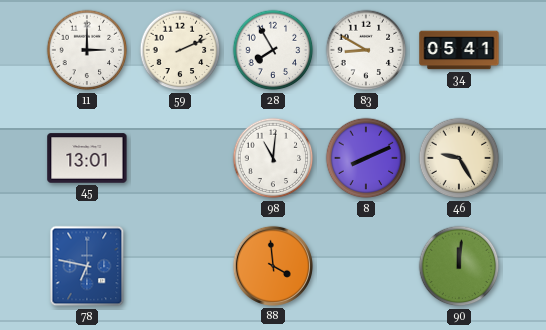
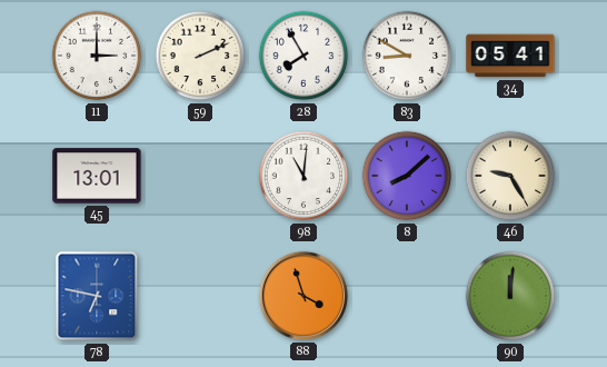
8: 8:11 -> 8:08
88: 3:59 -> 3:57
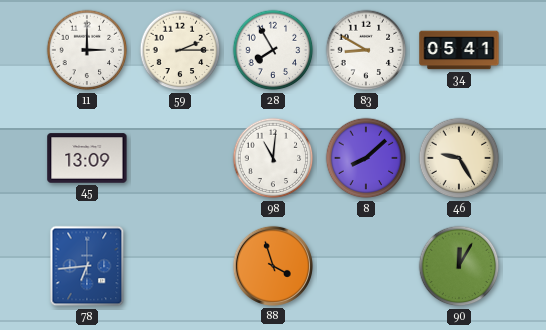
59: 2:11 -> 2:15
45: 13:01 -> 13:09
78: 6:47 -> 6:44
90: 12:01 -> 12:05
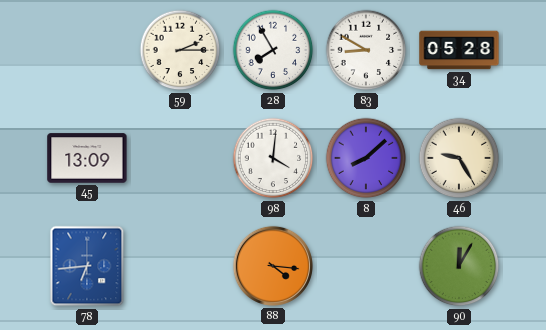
11: 3:00 -> none
34: 05:41 -> 05:28
98: 11:01 -> 4:01
88: 3:57 -> 4:16
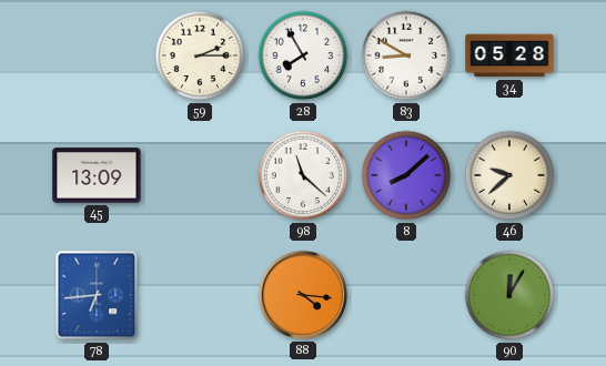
98: 4:01 -> 11:22
46: 9:25 -> 9:38
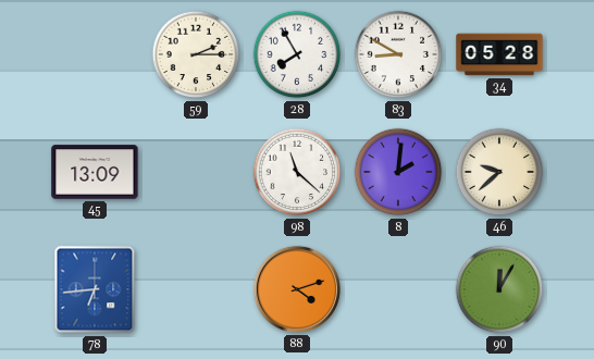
8: 8:08 -> 2:01
88: 4:16 -> 4:12
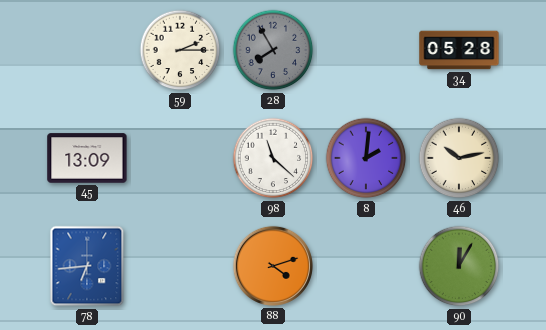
28 dial: white -> grey
83: 8:50 -> none
46: 9:38 -> 10:13
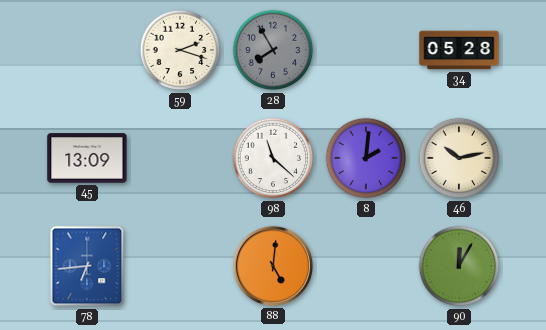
59: 2:15 -> 2:18
88: 4:12 -> 5:01
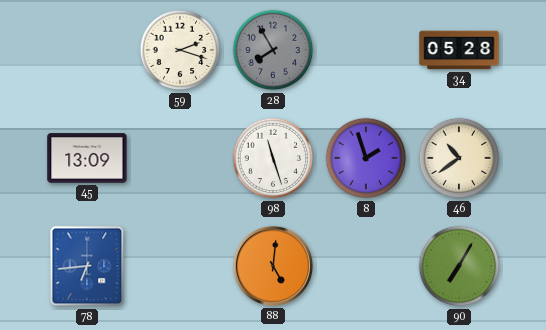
98: 11:22 -> 11:27
8: 2:01 -> 1:57
46: 10:13 -> 10:39
90: 12:05 -> 7:05
